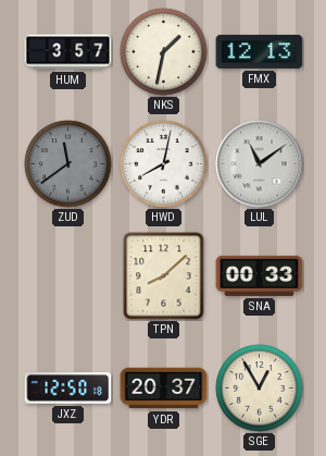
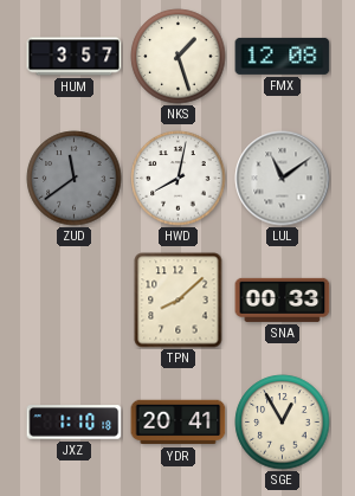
NKS: 1:32 -> 1:27
FMX: 12:13 -> 12:08
JXZ: 12:50 -> 1:10
YDR: 20:37 -> 20:41
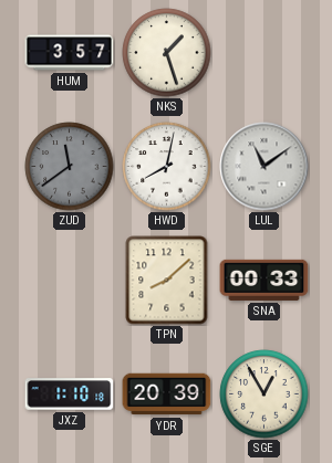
FMX: 12:08 -> none
YDR: 20:41 -> 20:39
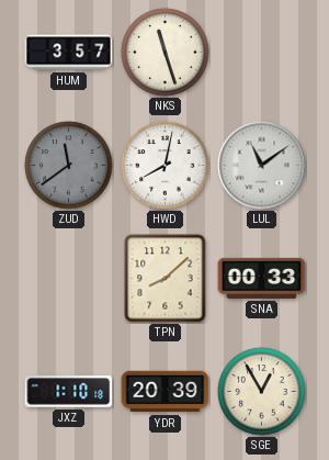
NKS: 1:27 -> 11:27
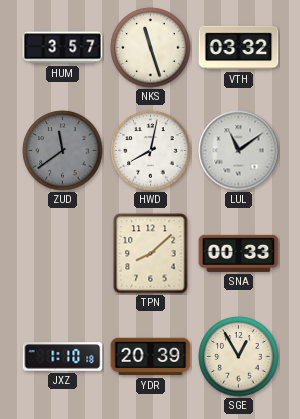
VTH: none -> 03:32
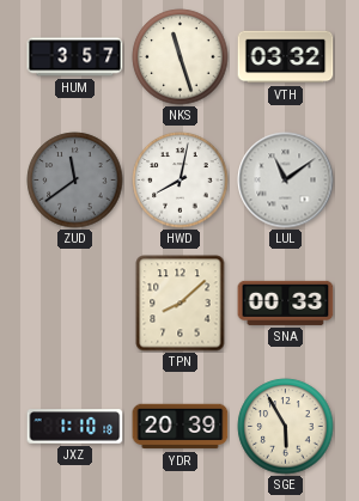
SGE: 12:55 -> 5:55
